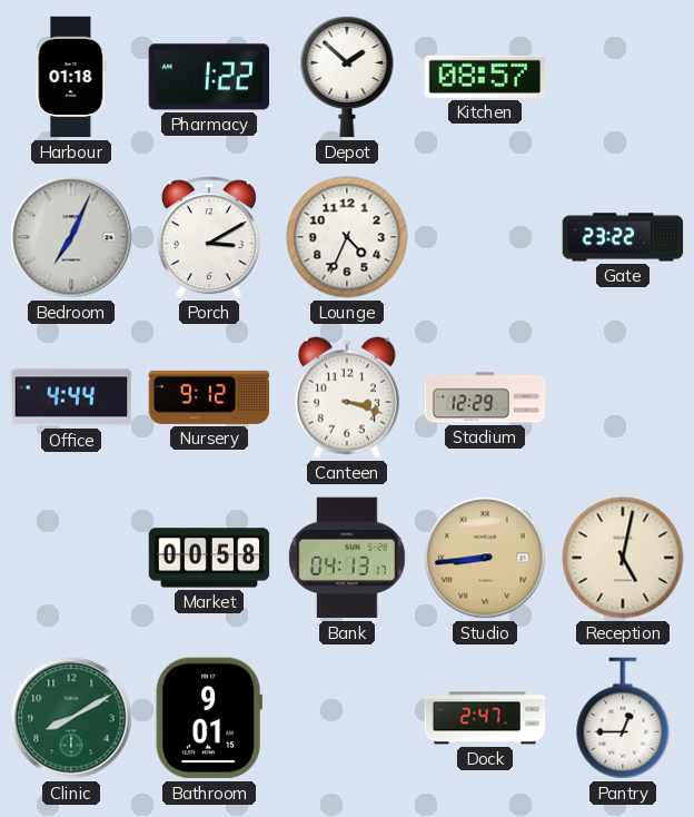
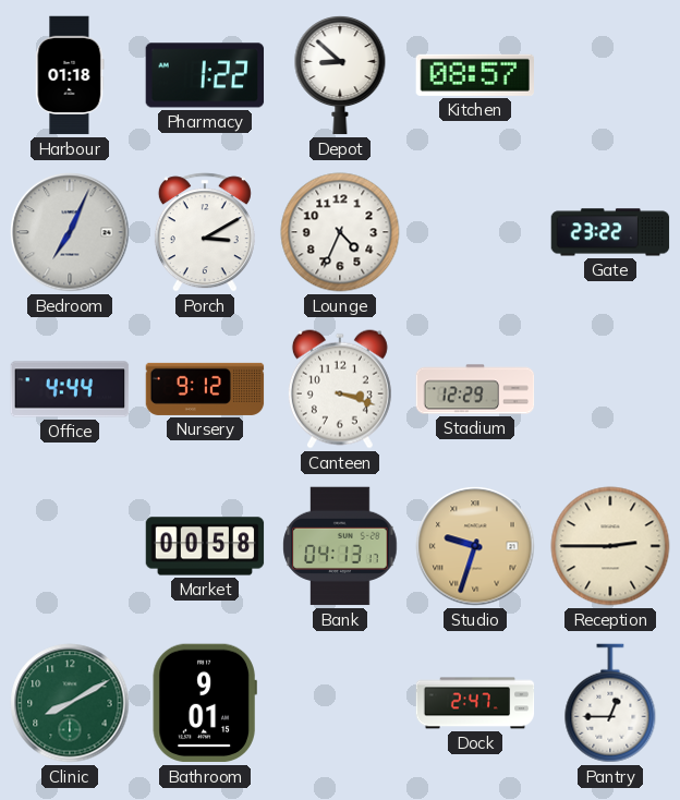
Depot: 1:52 -> 8:52
Studio: 8:44 -> 9:33
Reception: 5:02 -> 2:45
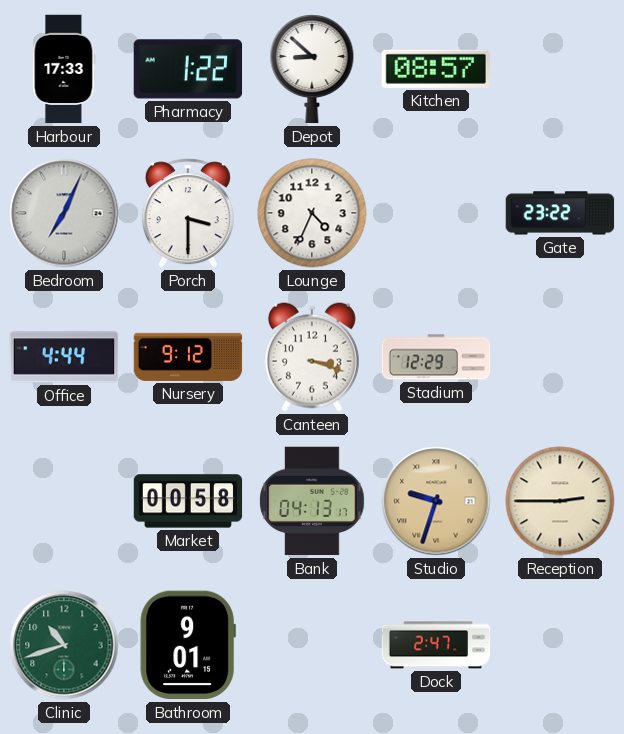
Harbour: 01:18 -> 17:33
Porch: 3:10 -> 3:30
Clinic: 8:10 -> 10:42
Pantry: 12:45 -> none
